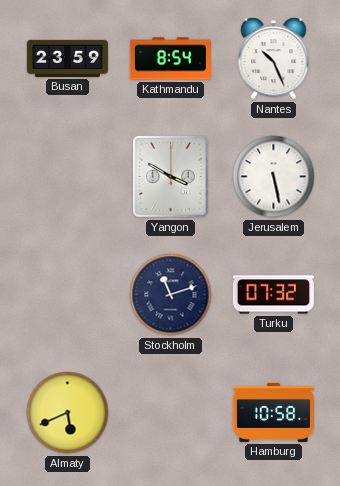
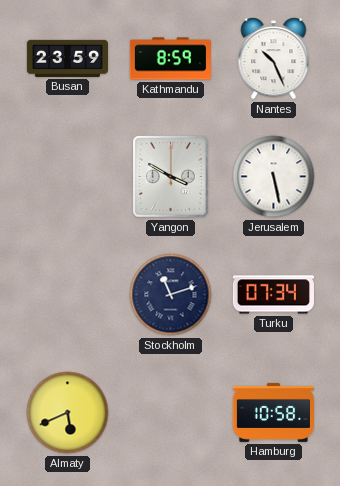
Kathmandu: 8:54 -> 8:59
Turku: 07:32 -> 07:34
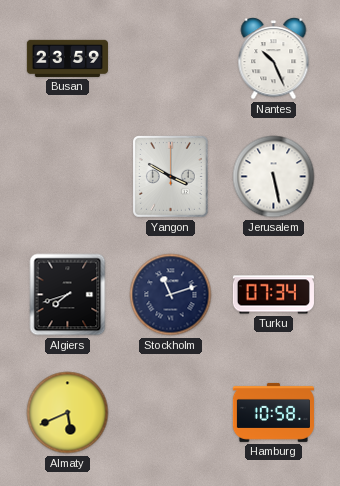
Kathmandu: 8:59 -> none
Algiers: none -> 7:42
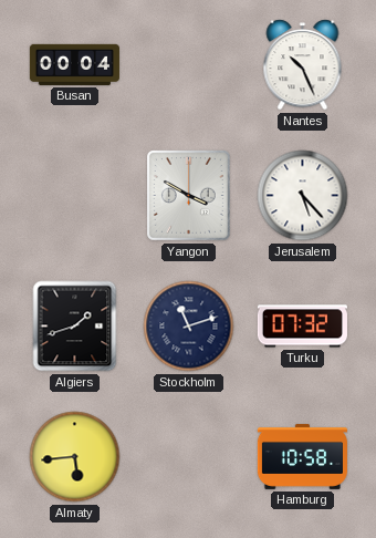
Busan: 23:59 -> 00:04
Jerusalem: 5:28 -> 5:23
Algiers: 7:42 -> 1:42
Turku: 07:34 -> 07:32
Almaty: 5:41 -> 5:44
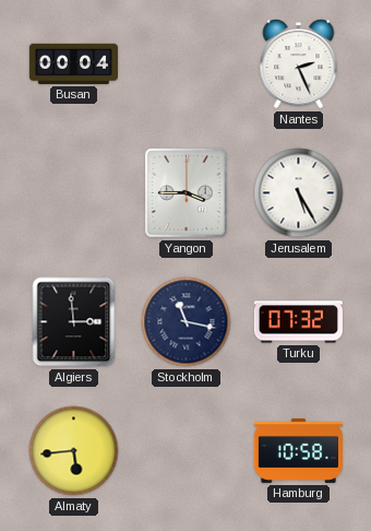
Nantes: 10:26 -> 2:26
Yangon: 3:50 -> 3:45
Jerusalem: 5:23 -> 5:25
Algiers: 1:42 -> 2:59
Stockholm: 11:12 -> 11:17
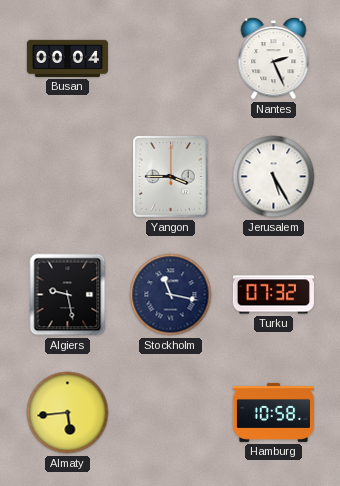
Algiers: 2:59 -> 9:28
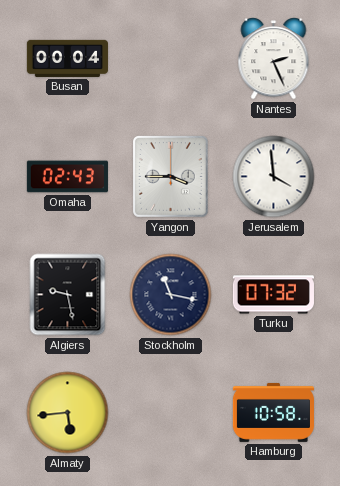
Omaha: none -> 02:43
Jerusalem: 5:25 -> 3:59
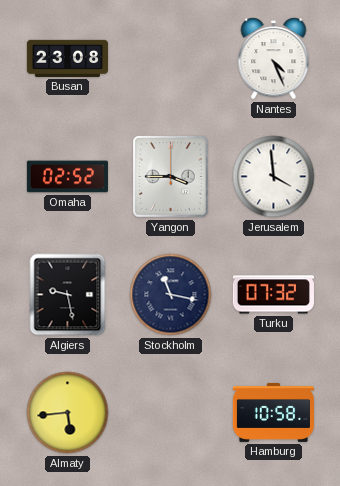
Busan: 00:04 -> 23:08
Nantes: 2:26 -> 4:26
Omaha: 02:43 -> 02:52
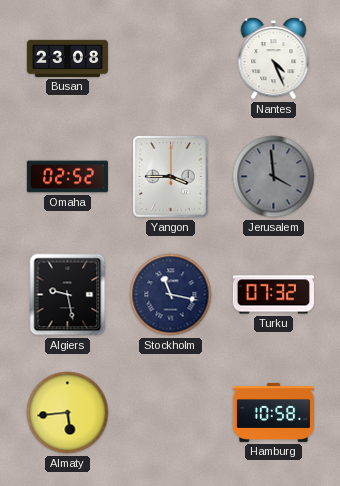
Jerusalem dial: white -> grey
